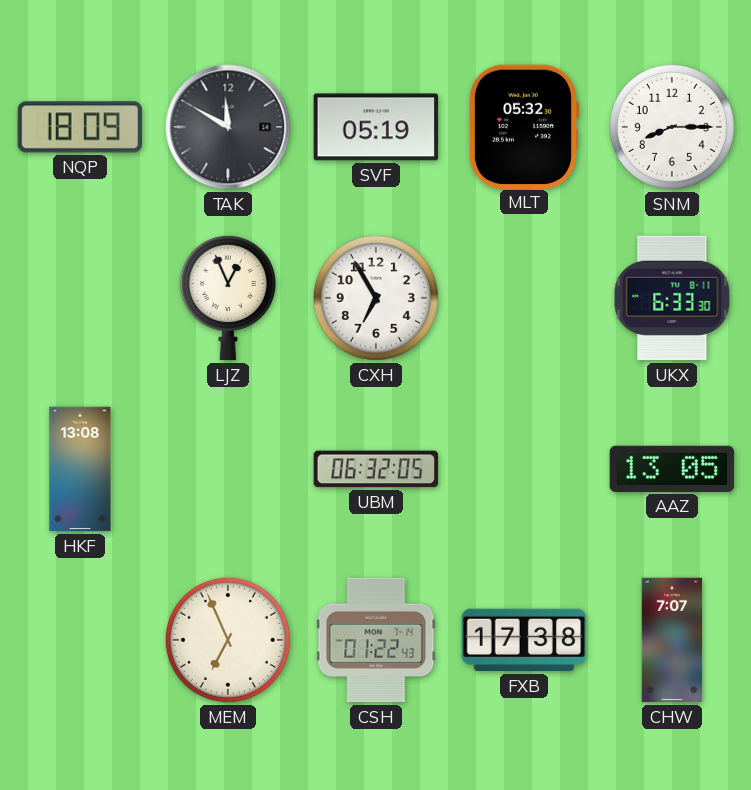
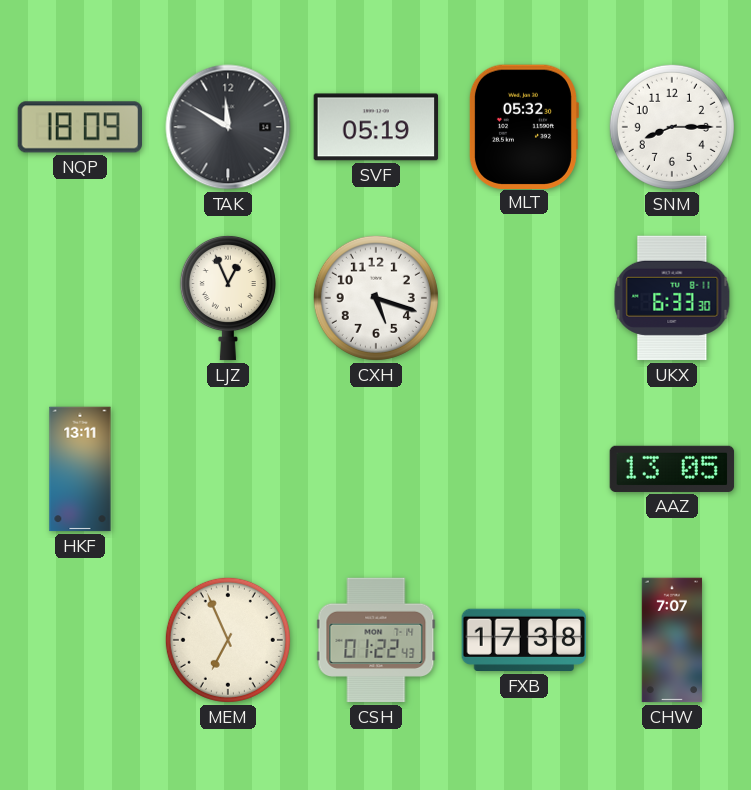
CXH: 6:55 -> 5:18
HKF: 13:08 -> 13:11
UBM: 06:32 -> none
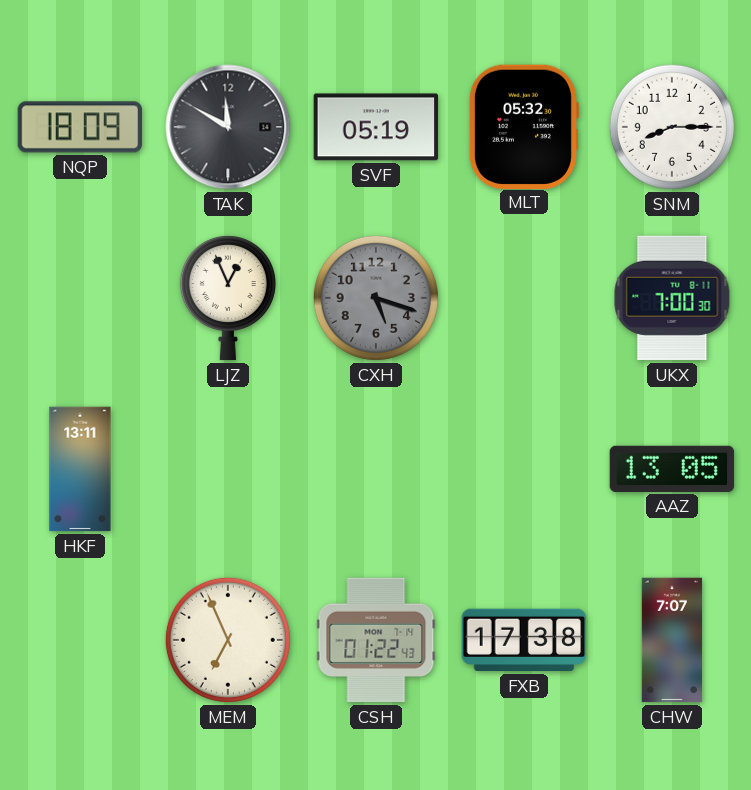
CXH dial: white -> grey
UKX: 6:33 -> 7:00
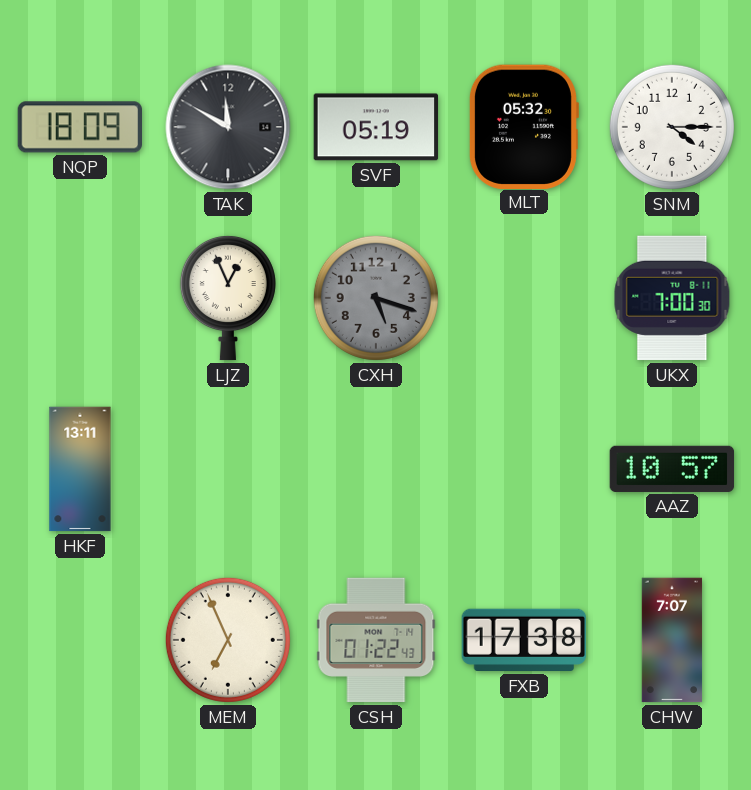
SNM: 8:15 -> 4:15
AAZ: 13:05 -> 10:57
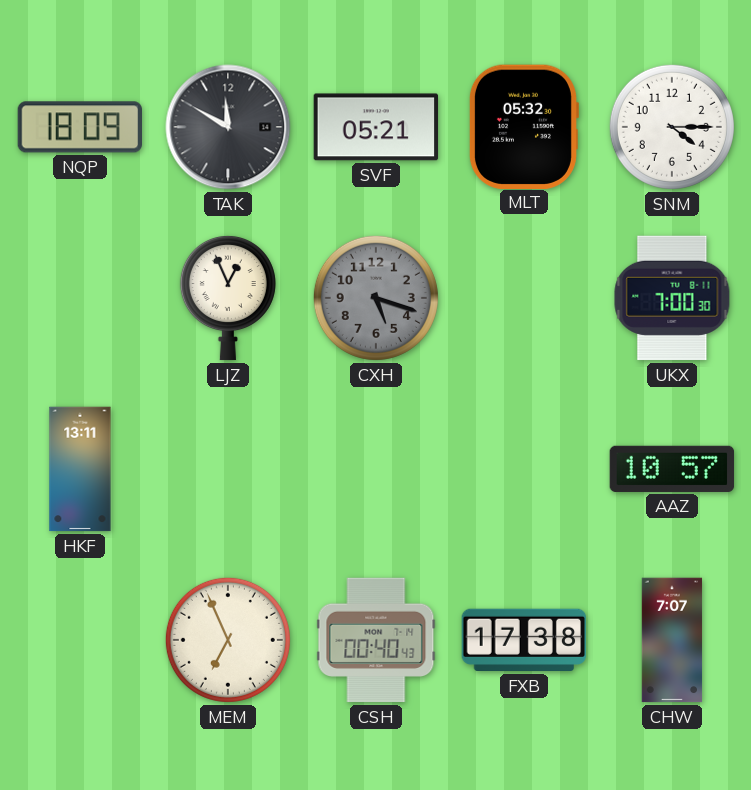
SVF: 05:19 -> 05:21
CSH: 01:22 -> 00:40
